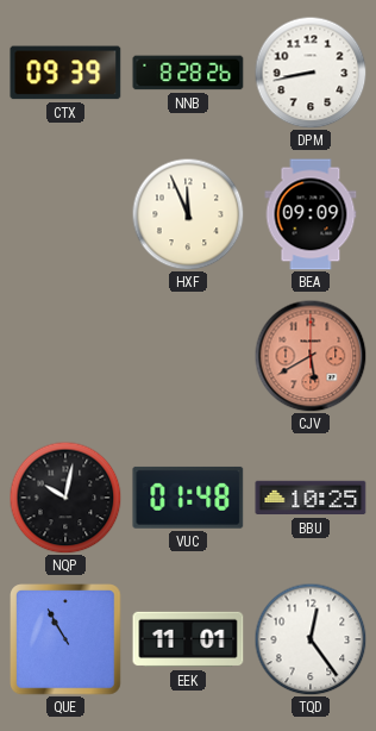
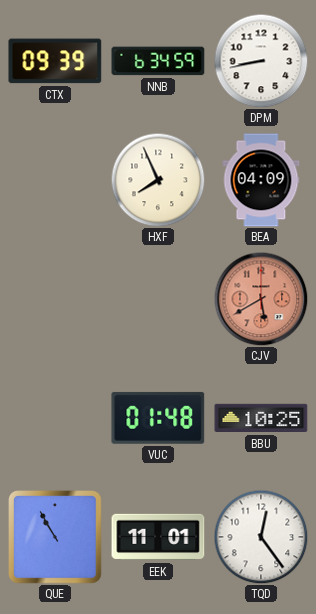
NNB: 8:28 -> 6:34
HXF: 11:56 -> 7:56
BEA: 09:09 -> 04:09
NQP: 10:02 -> none
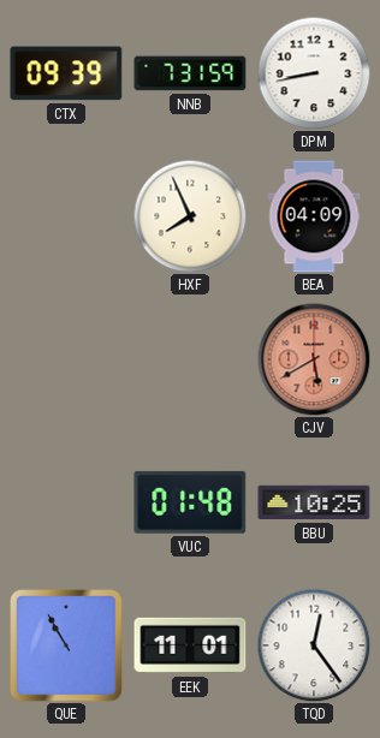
NNB: 6:34 -> 7:31
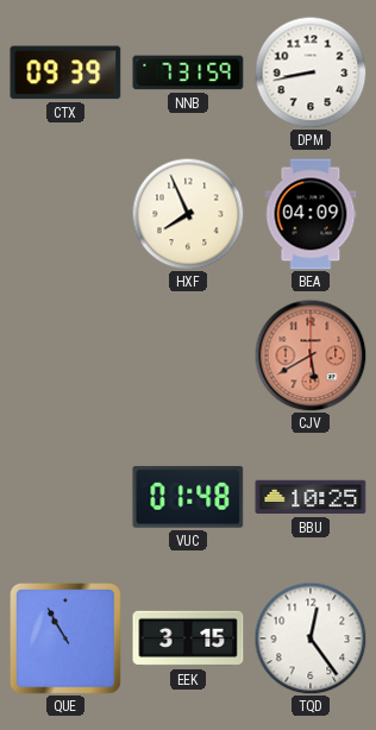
EEK: 11:01 -> 3:15
